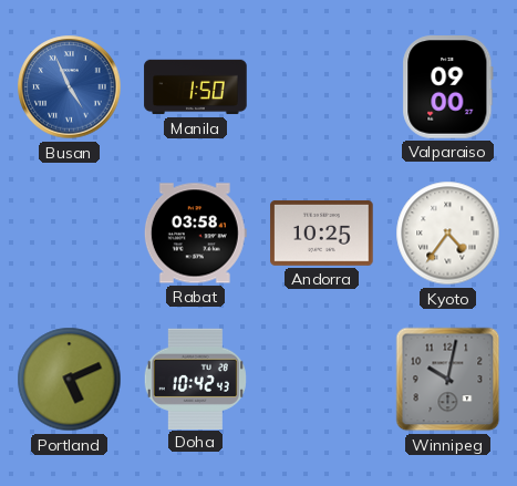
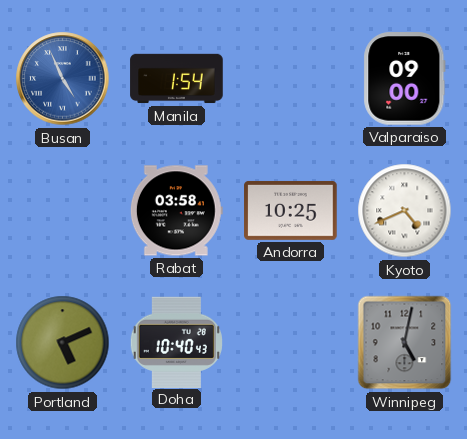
Manila: 1:50 -> 1:54
Kyoto: 4:36 -> 4:41
Doha: 10:42 -> 10:40
Winnipeg: 10:02 -> 5:02
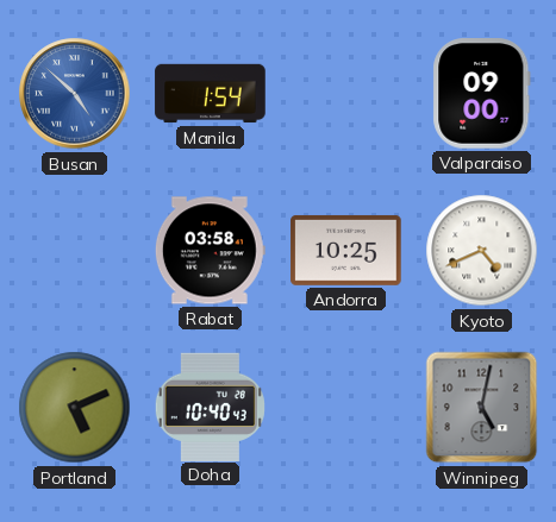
Busan: 4:56 -> 4:52
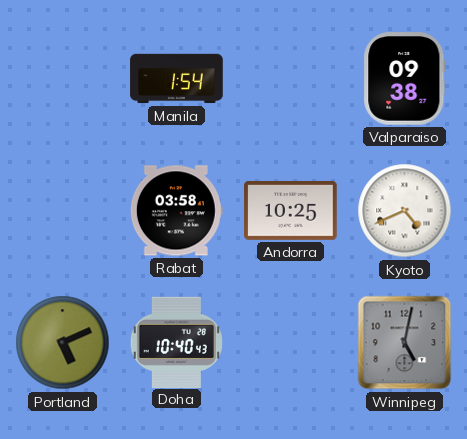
Busan: 4:52 -> none
Valparaiso: 09:00 -> 09:38
